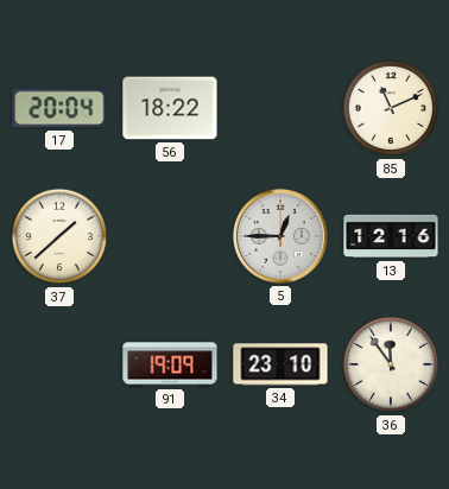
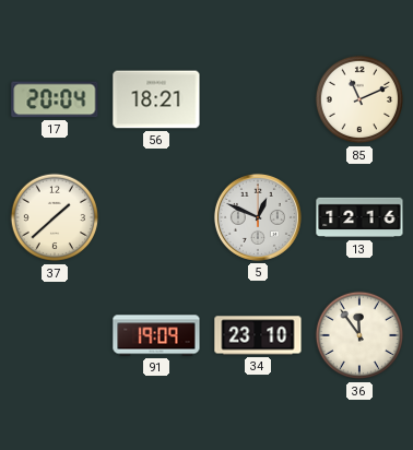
56: 18:22 -> 18:21
5: 12:45 -> 12:49
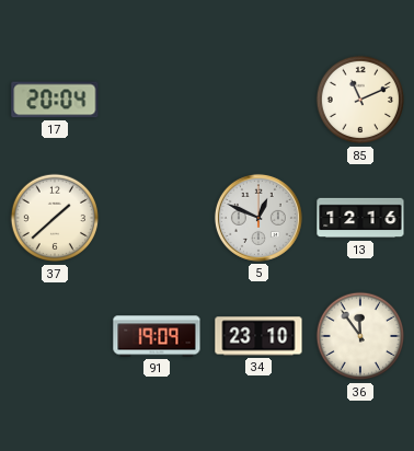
56: 18:21 -> none
